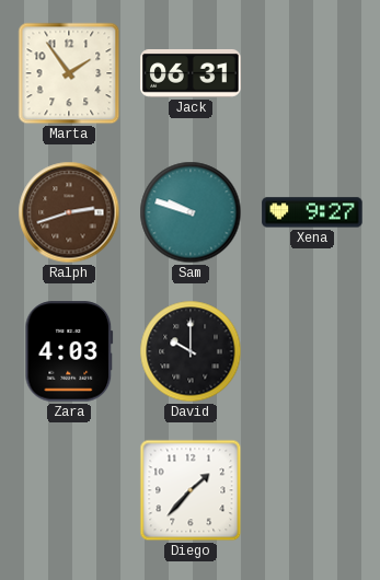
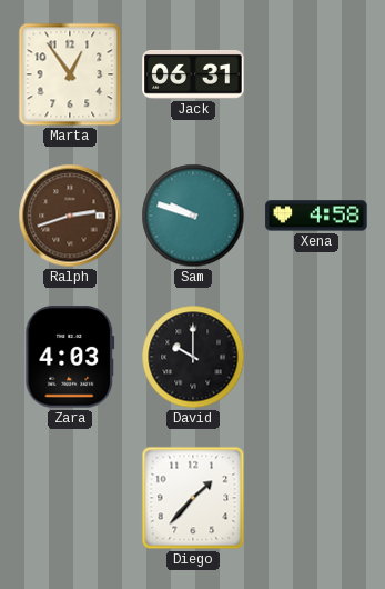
Marta: 1:54 -> 12:54
Xena: 9:27 -> 4:58
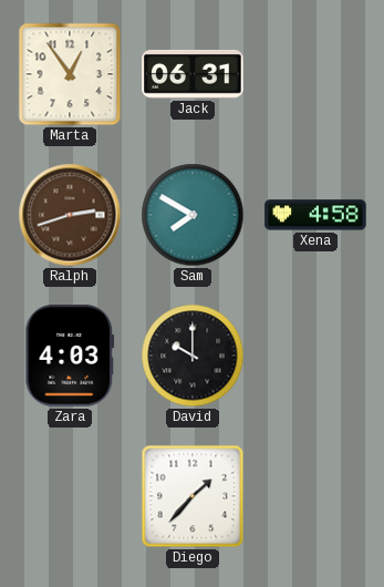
Sam: 9:48 -> 7:50
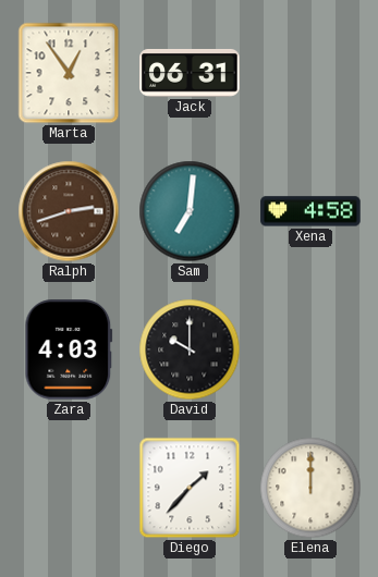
Sam: 7:50 -> 7:01
Elena: none -> 12:00
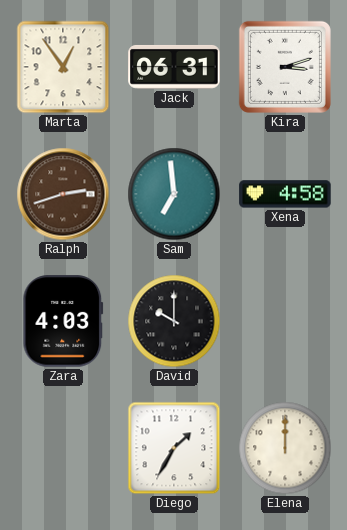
Kira: none -> 3:12
Sam: 7:01 -> 6:59
Diego: 1:37 -> 1:35
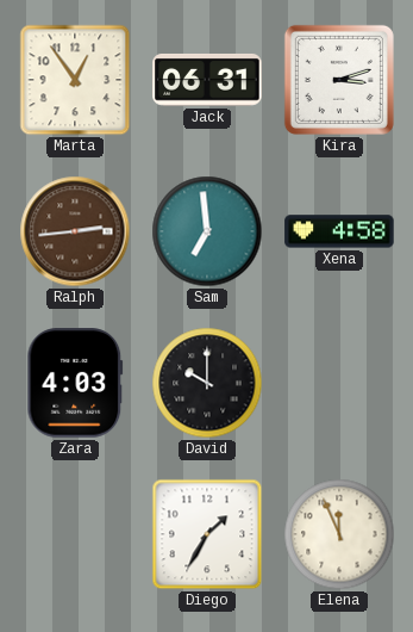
Ralph: 2:42 -> 2:44
Elena: 12:00 -> 11:56
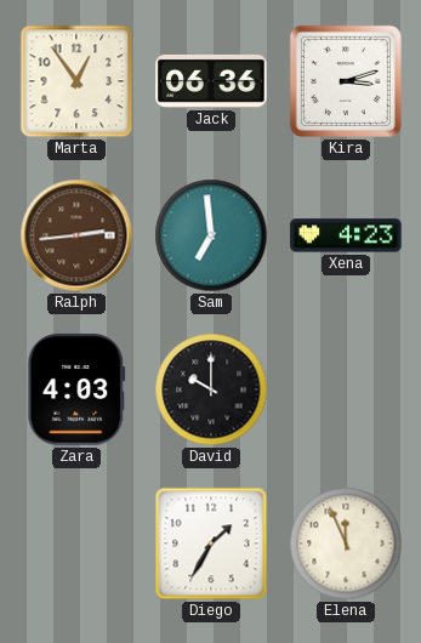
Jack: 06:31 -> 06:36
Xena: 4:58 -> 4:23
